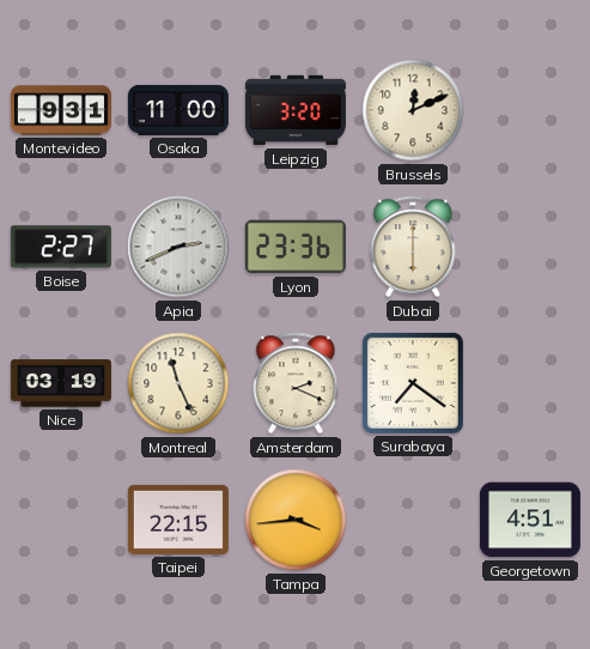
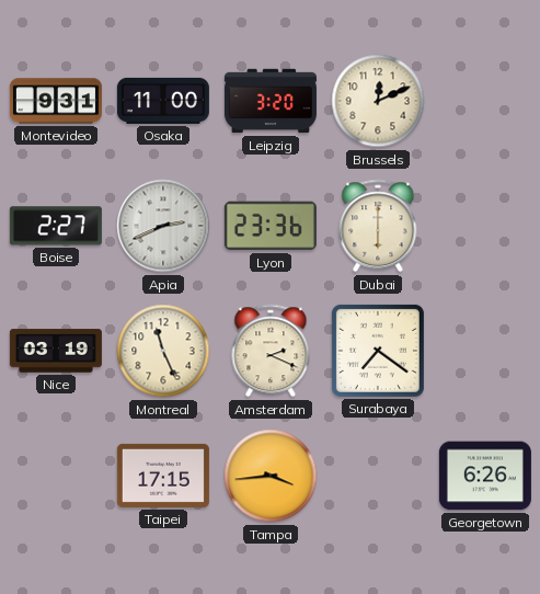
Taipei: 22:15 -> 17:15
Georgetown: 4:51 -> 6:26
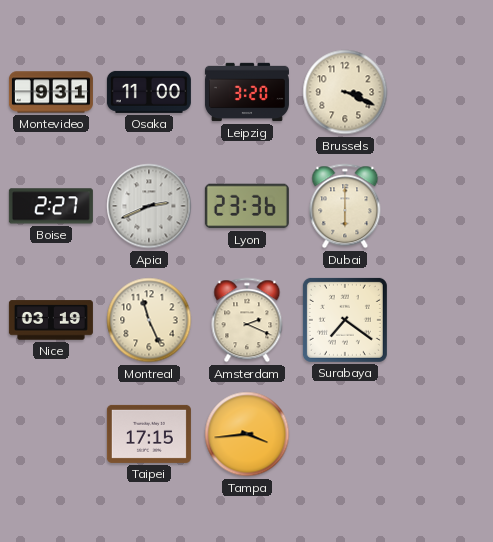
Brussels: 12:11 -> 3:19
Georgetown: 6:26 -> none
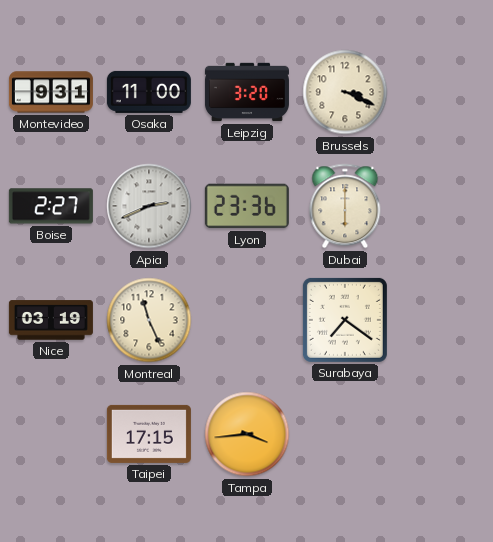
Amsterdam: 2:19 -> none
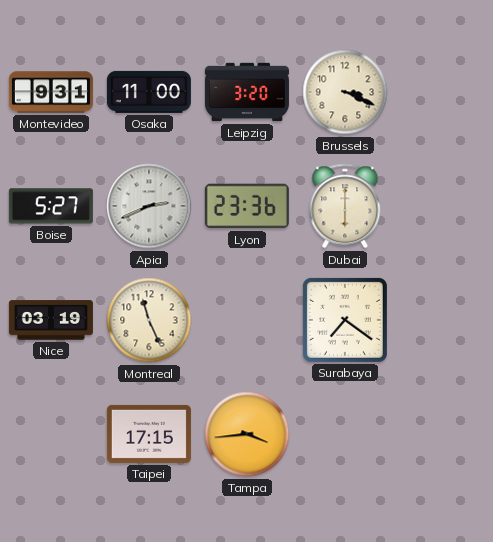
Boise: 2:27 -> 5:27
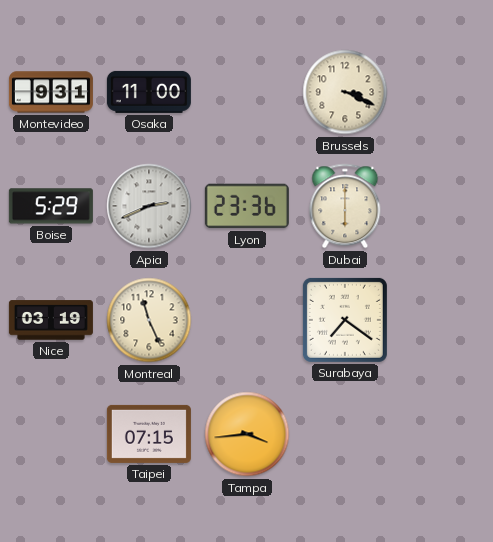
Leipzig: 3:20 -> none
Boise: 5:27 -> 5:29
Taipei: 17:15 -> 07:15
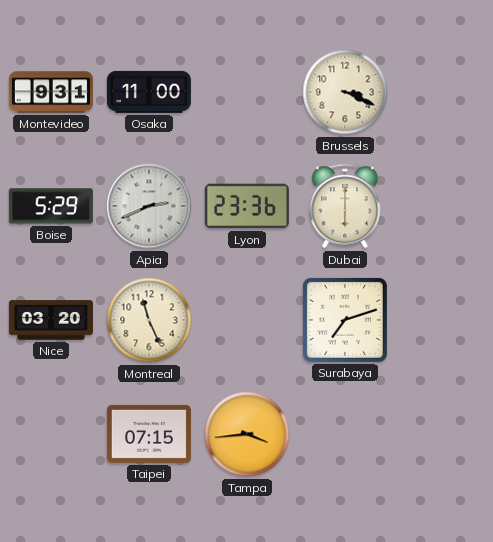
Nice: 03:19 -> 03:20
Surabaya: 7:21 -> 7:12
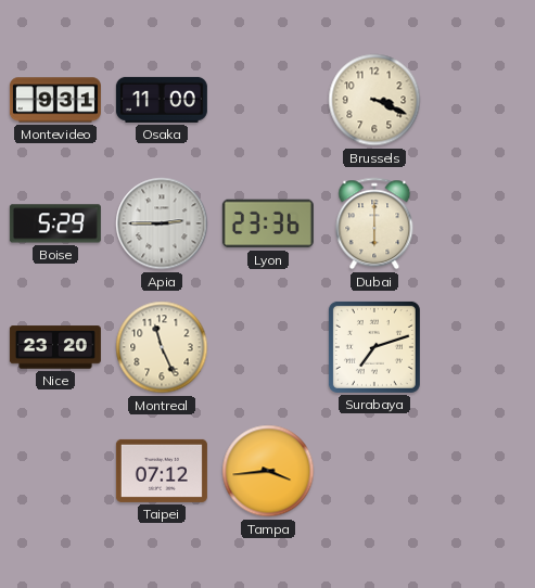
Apia: 2:41 -> 2:45
Nice: 03:20 -> 23:20
Taipei: 07:15 -> 07:12
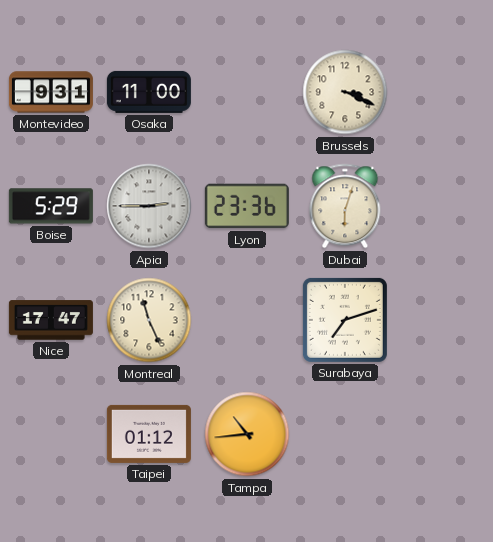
Dubai: 6:00 -> 6:03
Nice: 23:20 -> 17:47
Taipei: 07:12 -> 01:12
Tampa: 3:44 -> 10:44
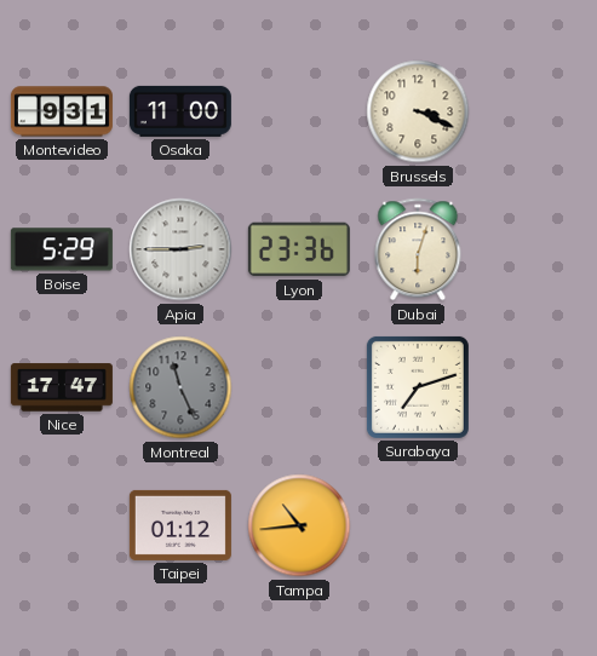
Montreal dial: cream -> grey
